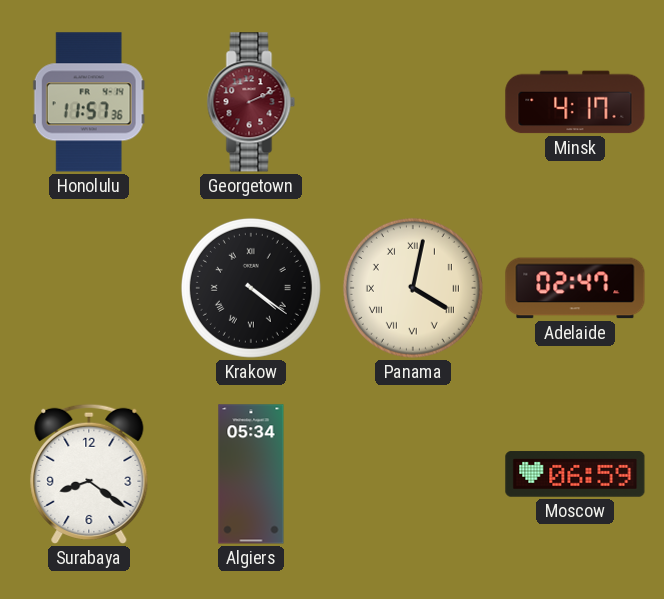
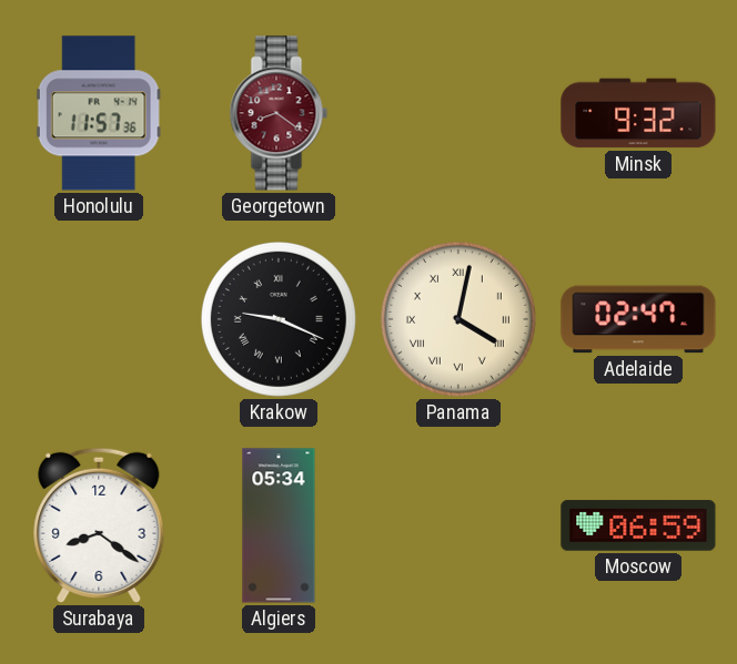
Georgetown: 2:11 -> 8:21
Minsk: 4:17 -> 9:32
Krakow: 4:21 -> 9:19
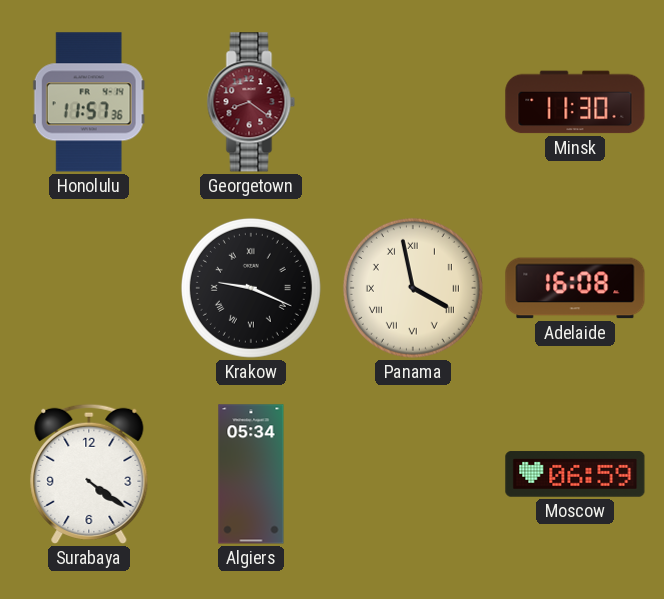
Minsk: 9:32 -> 11:30
Panama: 4:02 -> 3:58
Adelaide: 02:47 -> 16:08
Surabaya: 8:21 -> 4:21
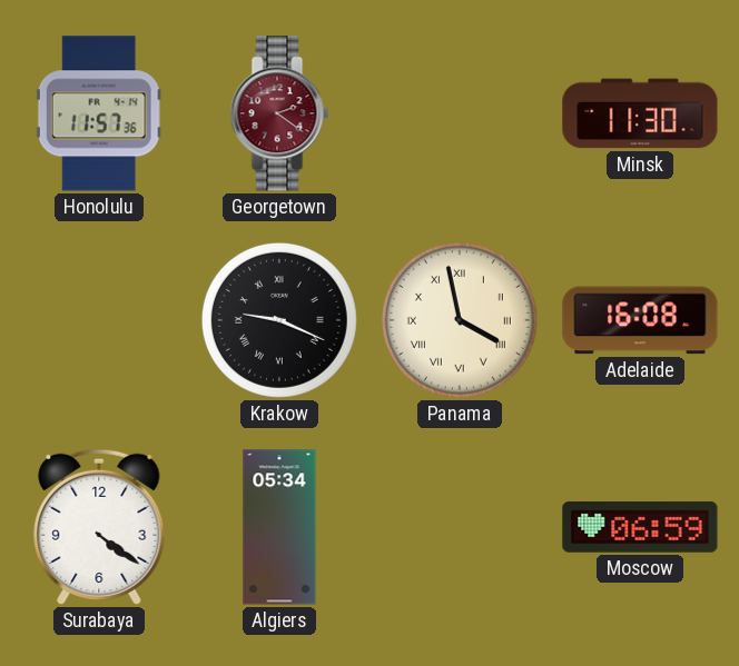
Georgetown: 8:21 -> 2:21
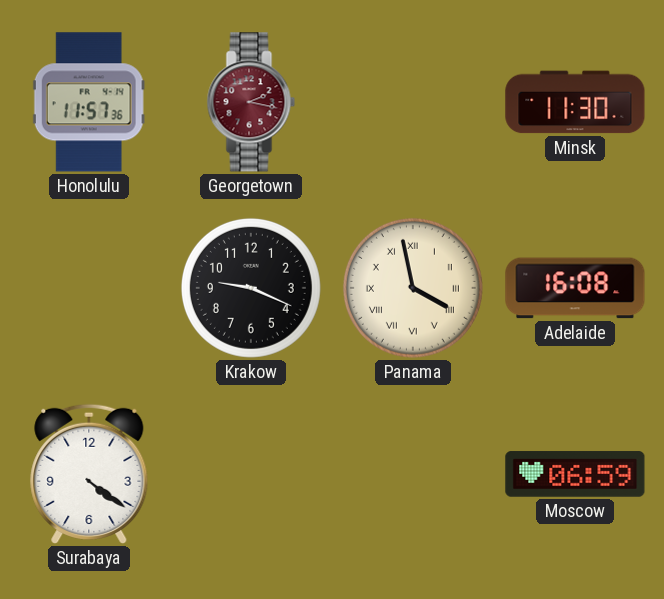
Georgetown: 2:21 -> 2:17
Krakow numerals: Roman -> Arabic
Algiers: 05:34 -> none
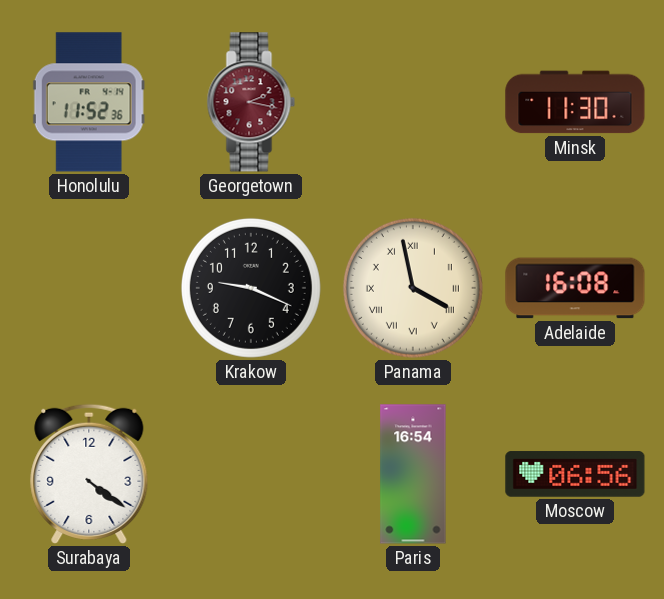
Honolulu: 11:57 -> 11:52
Paris: none -> 16:54
Moscow: 06:59 -> 06:56
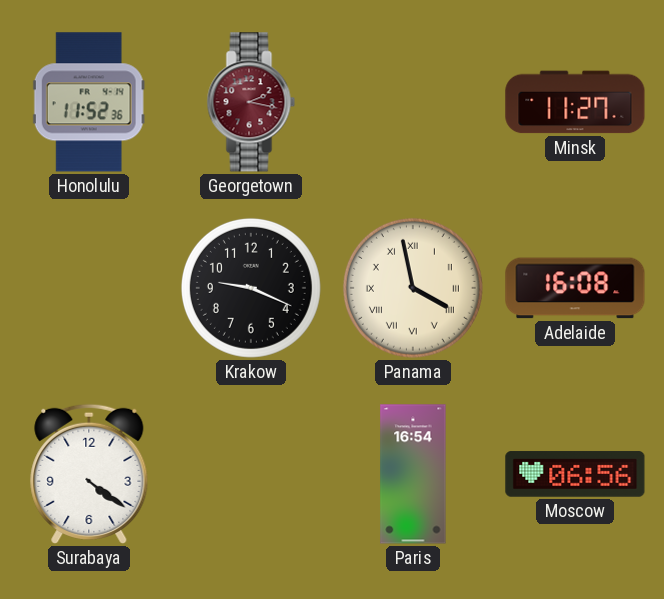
Minsk: 11:30 -> 11:27
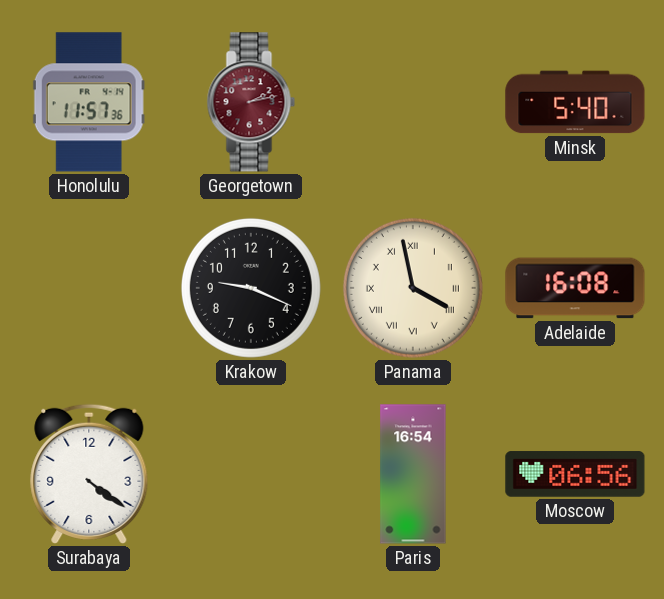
Honolulu: 11:52 -> 11:57
Georgetown: 2:17 -> 2:13
Minsk: 11:27 -> 5:40
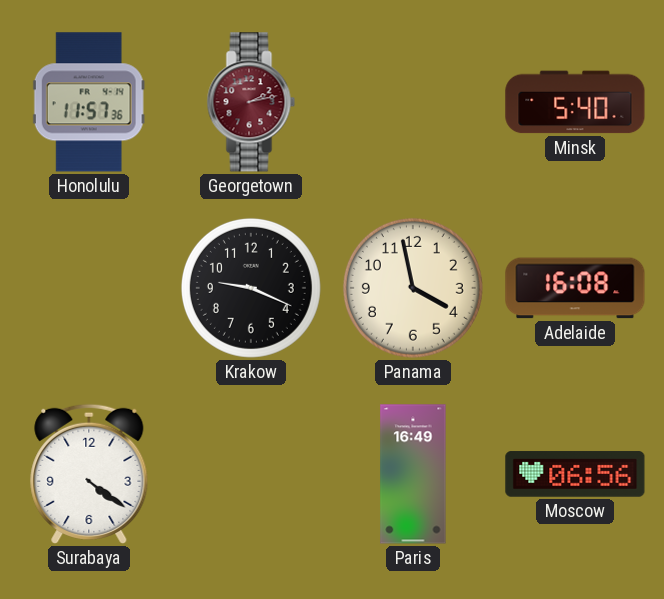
Panama numerals: Roman -> Arabic
Paris: 16:54 -> 16:49
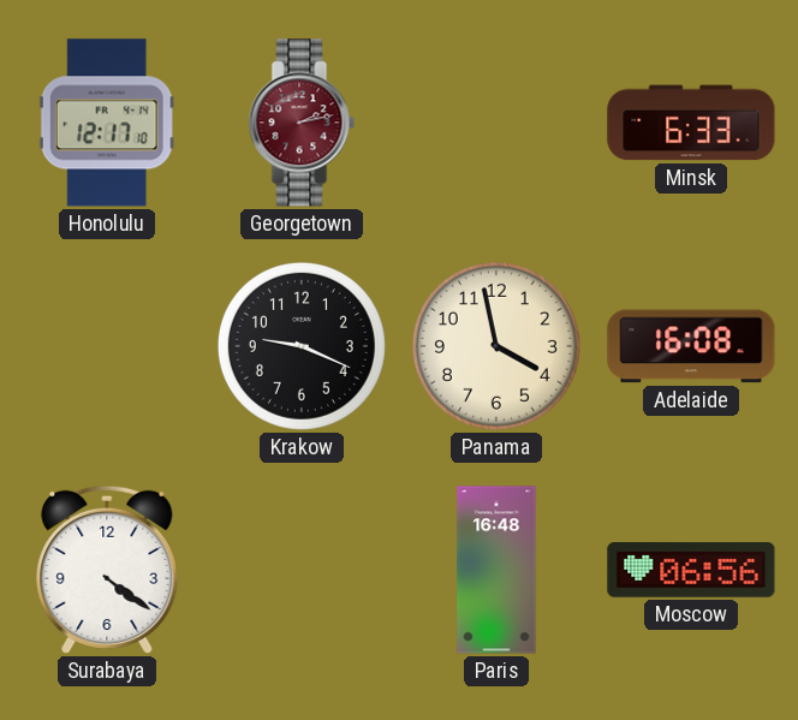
Honolulu: 11:57 -> 12:17
Minsk: 5:40 -> 6:33
Paris: 16:49 -> 16:48
